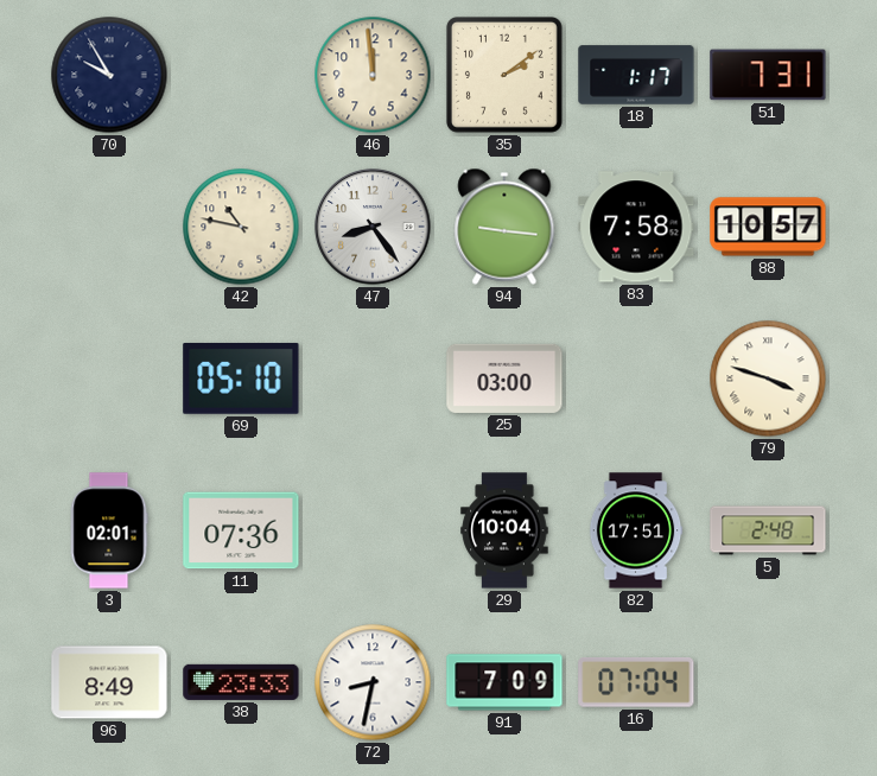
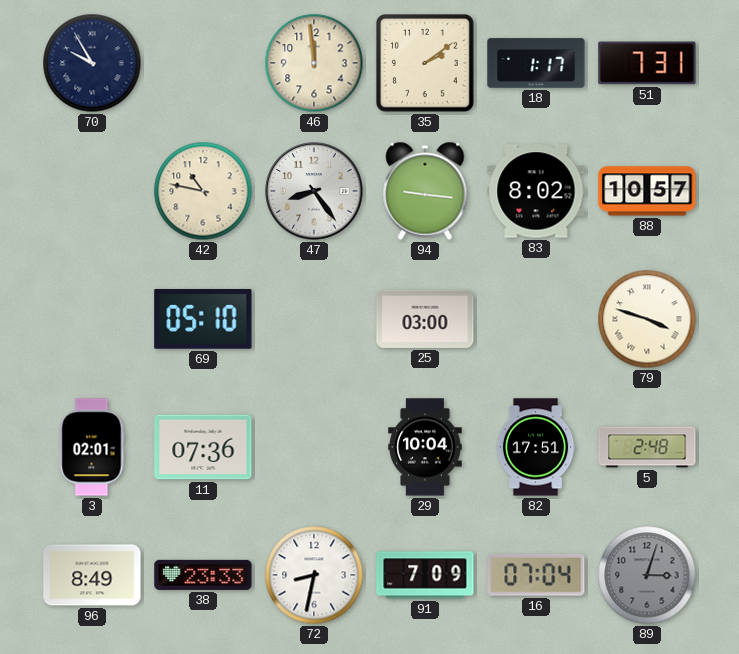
83: 7:58 -> 8:02
89: none -> 3:03
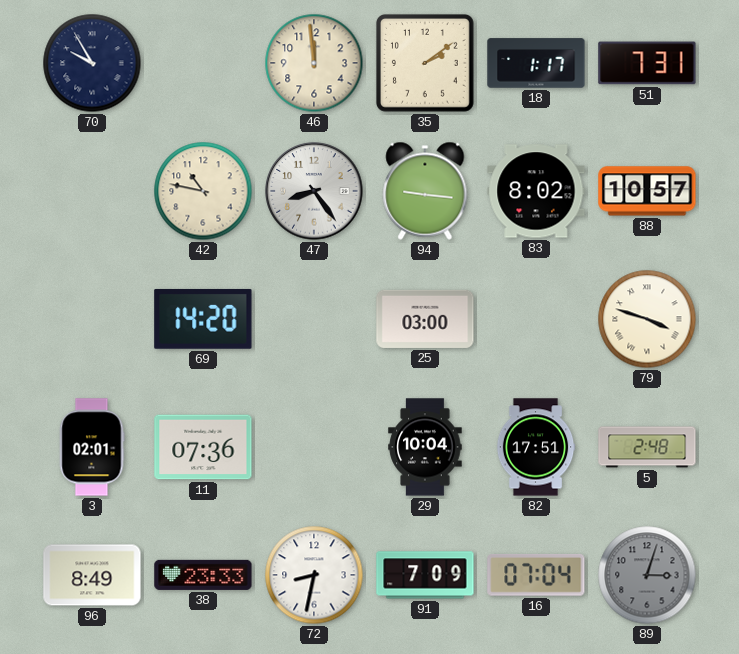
69: 05:10 -> 14:20
